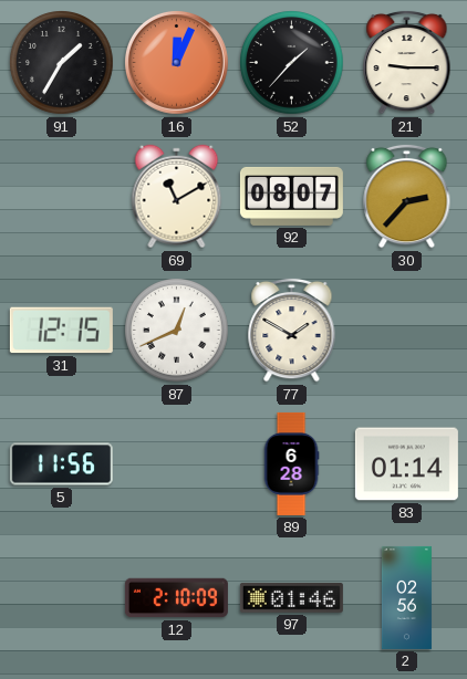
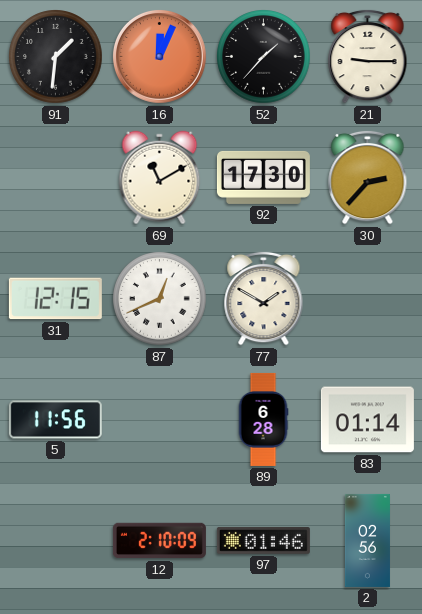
91: 1:35 -> 1:31
92: 08:07 -> 17:30
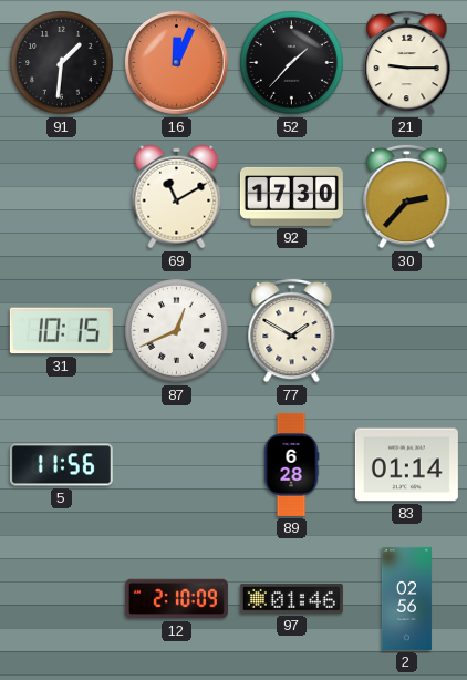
31: 12:15 -> 10:15
